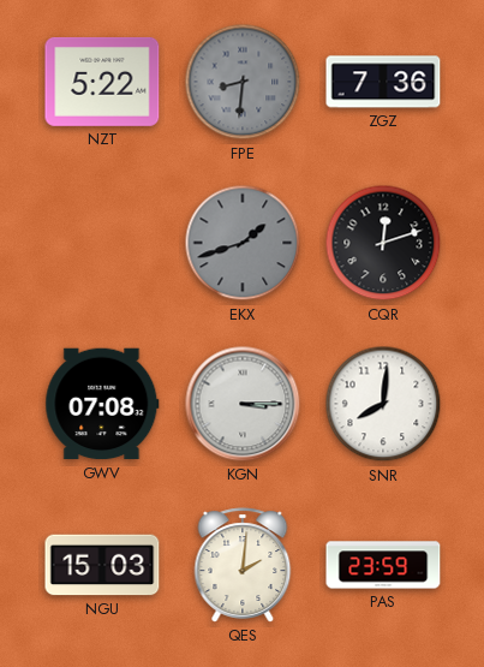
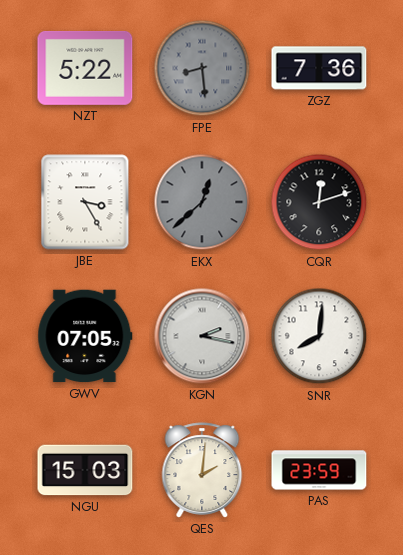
FPE: 8:31 -> 8:29
JBE: none -> 3:25
EKX: 1:42 -> 12:38
GWV: 07:08 -> 07:05
KGN: 3:15 -> 2:17
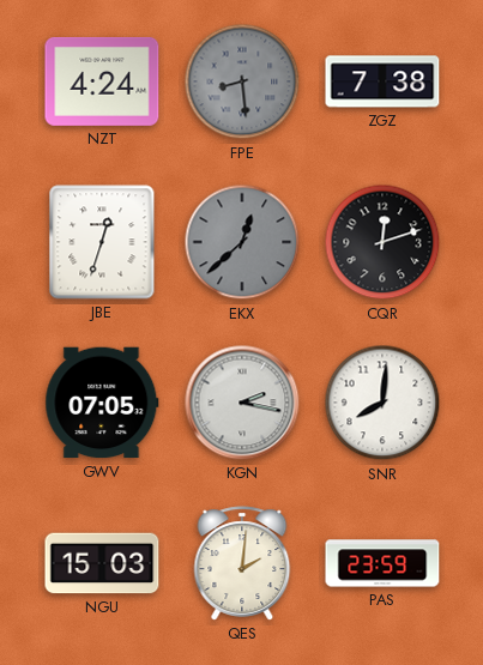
NZT: 5:22 -> 4:24
ZGZ: 7:36 -> 7:38
JBE: 3:25 -> 12:33
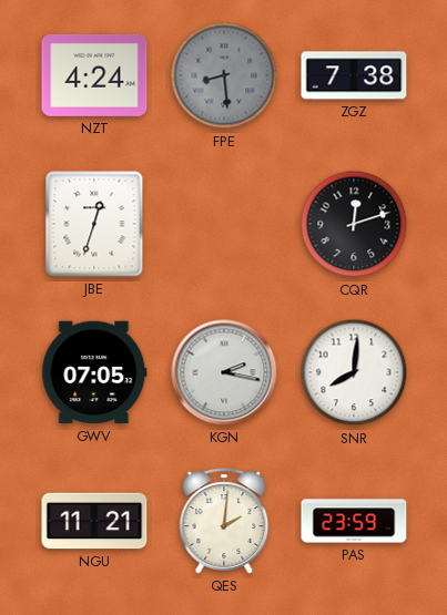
EKX: 12:38 -> none
NGU: 15:03 -> 11:21
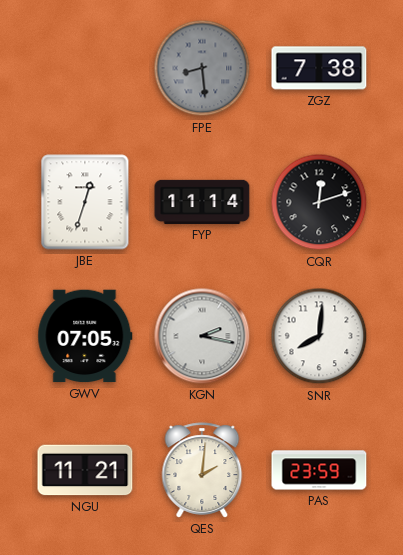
NZT: 4:24 -> none
FYP: none -> 11:14
